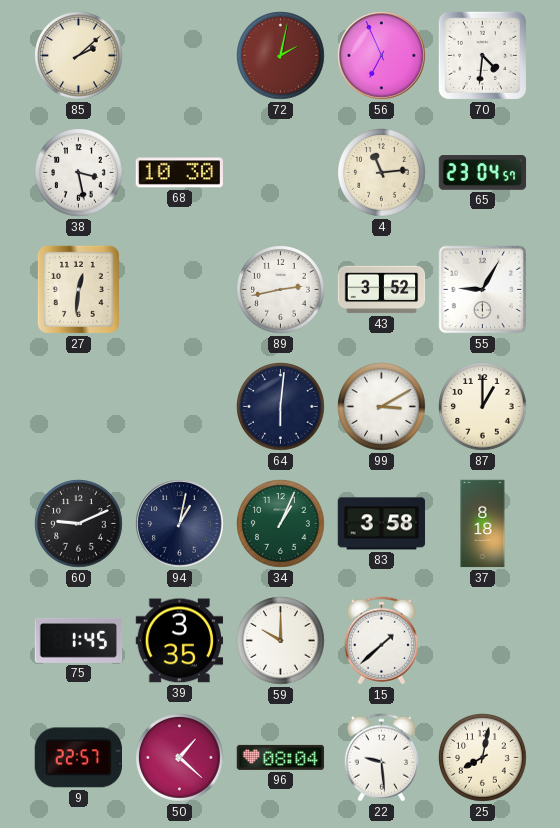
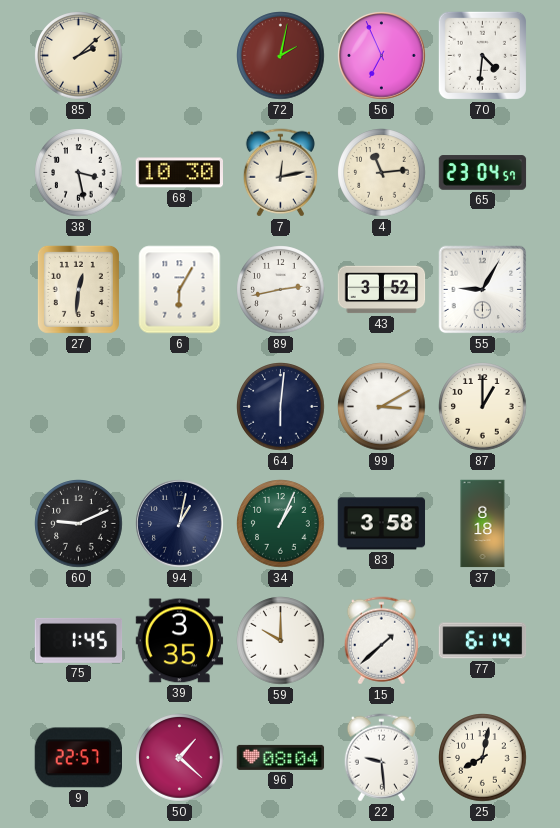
7: none -> 12:13
6: none -> 6:05
77: none -> 6:14
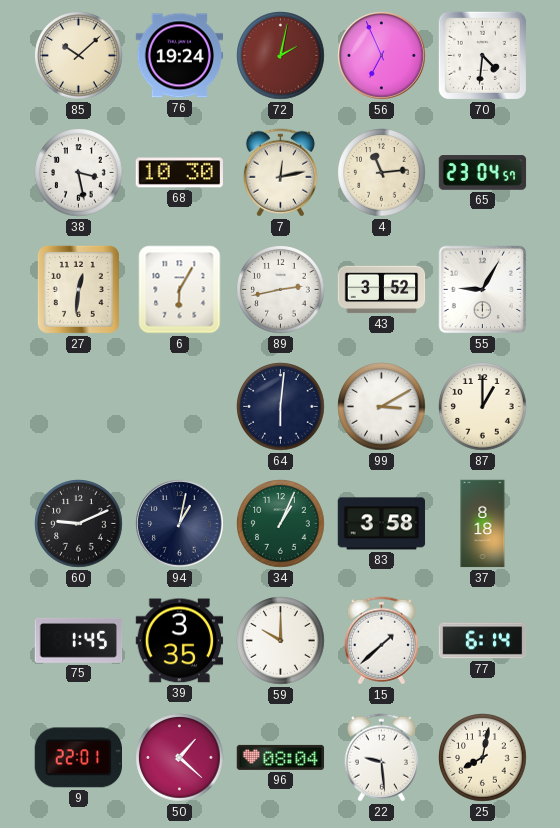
85: 2:08 -> 10:08
76: none -> 19:24
9: 22:57 -> 22:01
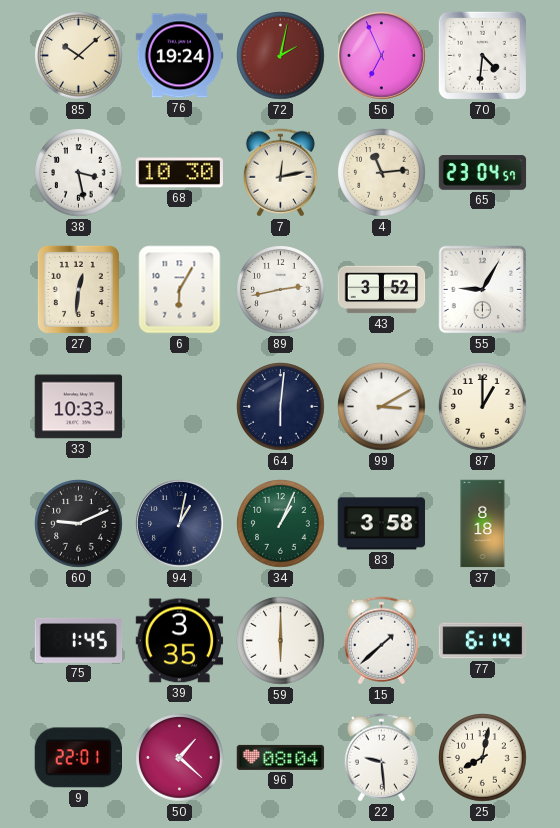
33: none -> 10:33
59: 10:00 -> 6:00
